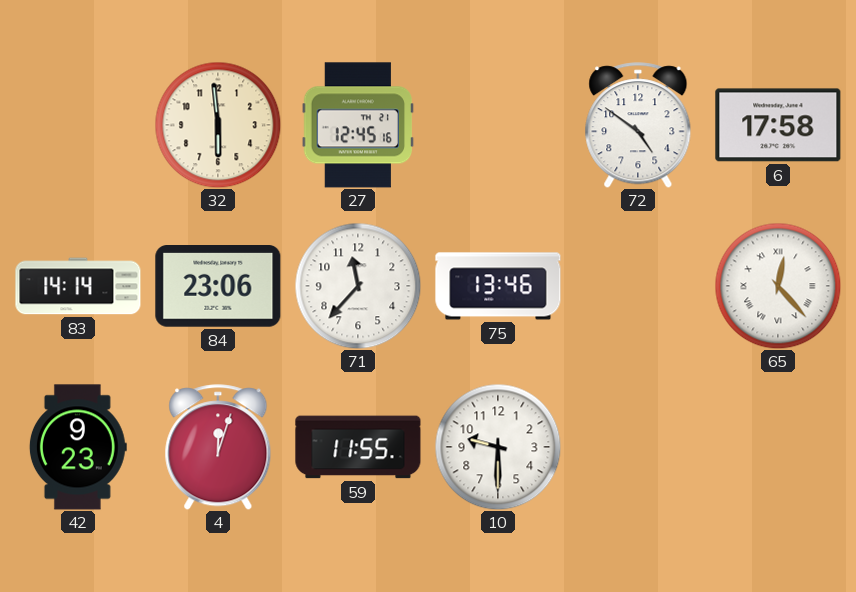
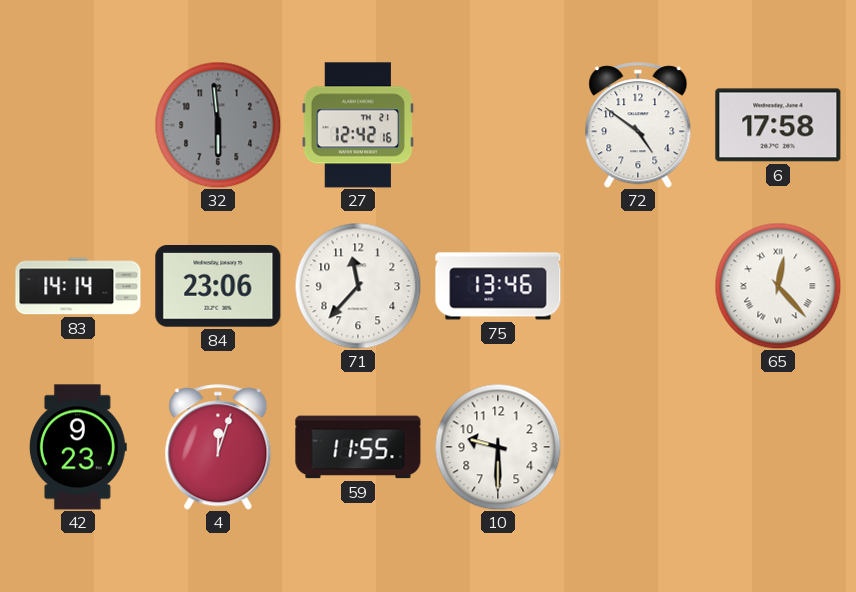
32 dial: cream -> grey
27: 12:45 -> 12:42
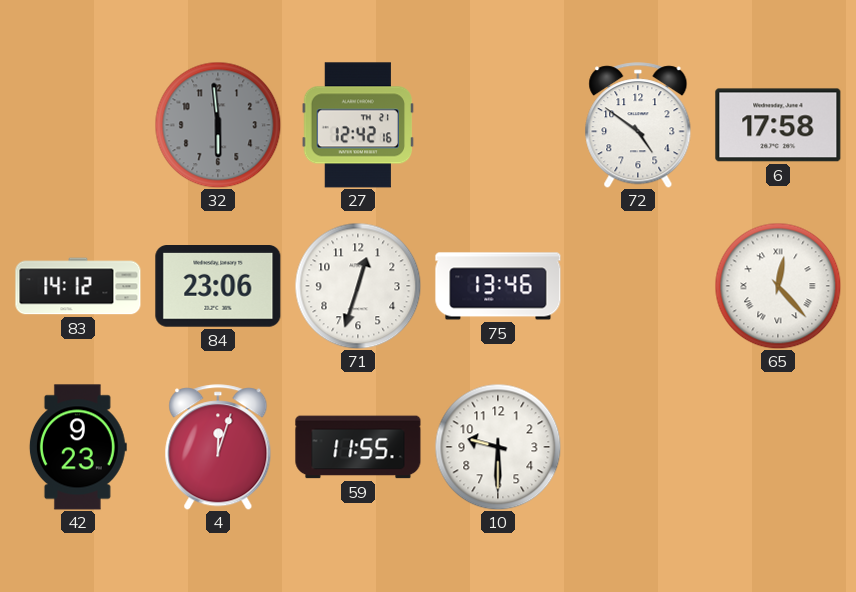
83: 14:14 -> 14:12
71: 11:37 -> 12:33
